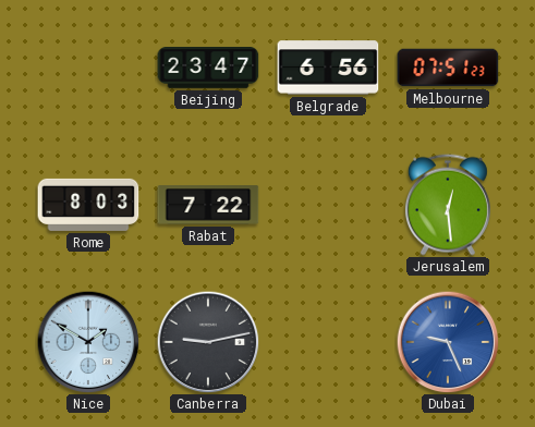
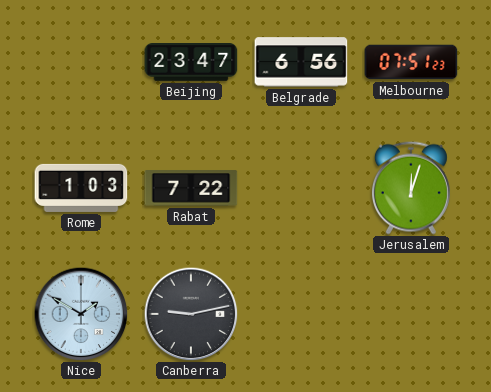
Rome: 8:03 -> 1:03
Jerusalem: 12:29 -> 12:03
Dubai: 9:26 -> none
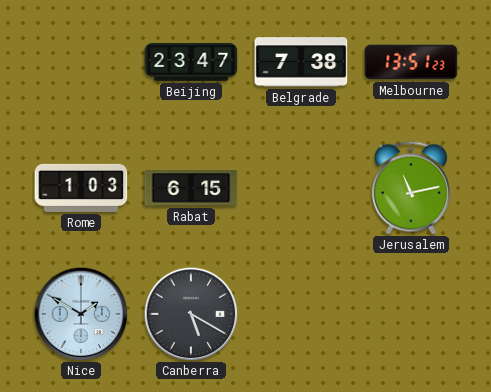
Belgrade: 6:56 -> 7:38
Melbourne: 07:51 -> 13:51
Rabat: 7:22 -> 6:15
Jerusalem: 12:03 -> 11:13
Canberra: 9:13 -> 5:20
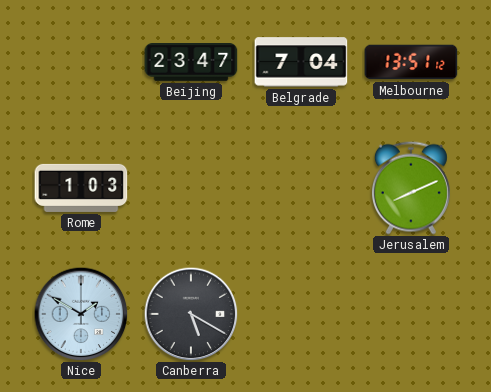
Belgrade: 7:38 -> 7:04
Melbourne: 13:51:23 -> 13:51:12
Rabat: 6:15 -> none
Jerusalem: 11:13 -> 8:11
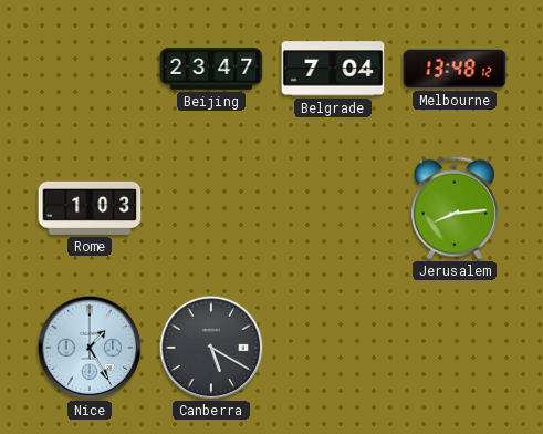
Melbourne: 13:51 -> 13:48
Jerusalem: 8:11 -> 8:14
Nice: 1:50 -> 1:25
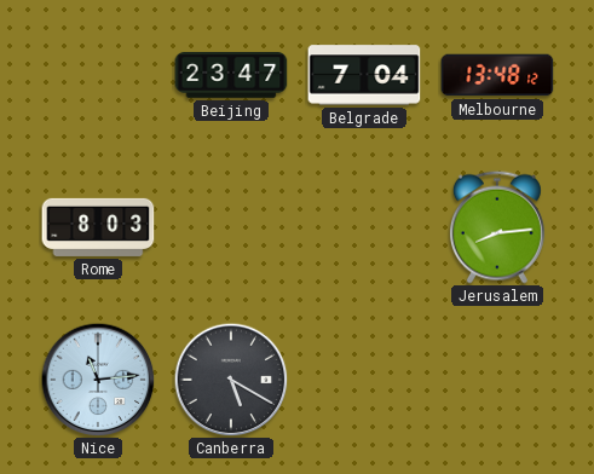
Rome: 1:03 -> 8:03
Nice: 1:25 -> 11:14
